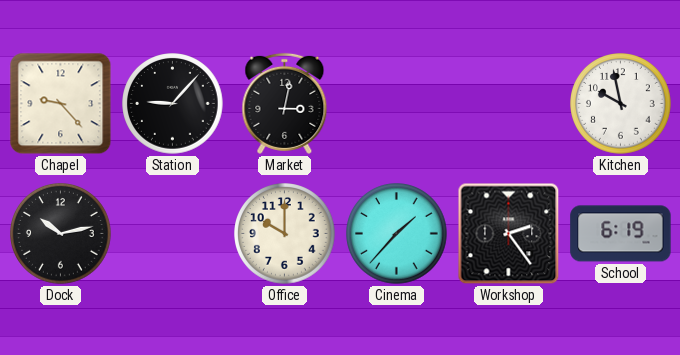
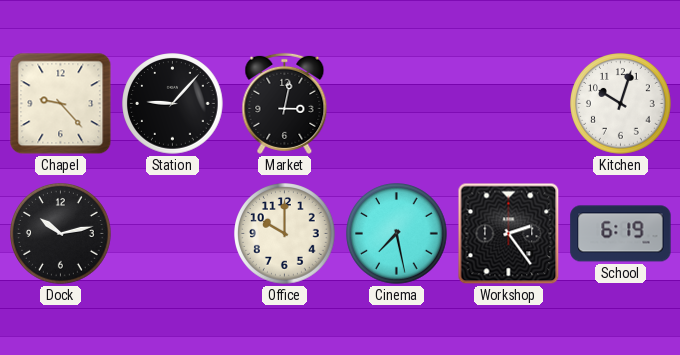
Kitchen: 9:58 -> 10:03
Cinema: 1:37 -> 7:28
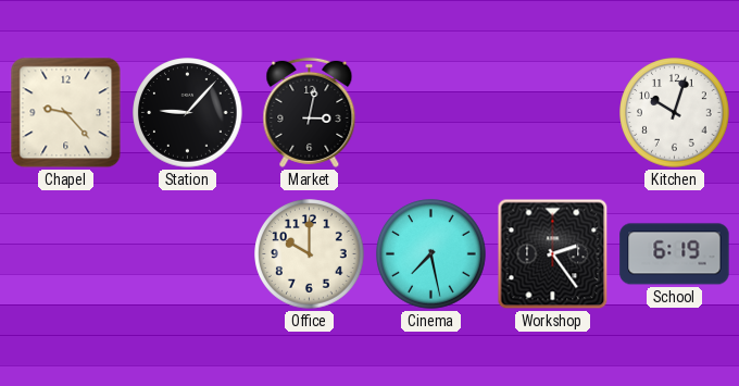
Dock: 10:13 -> none
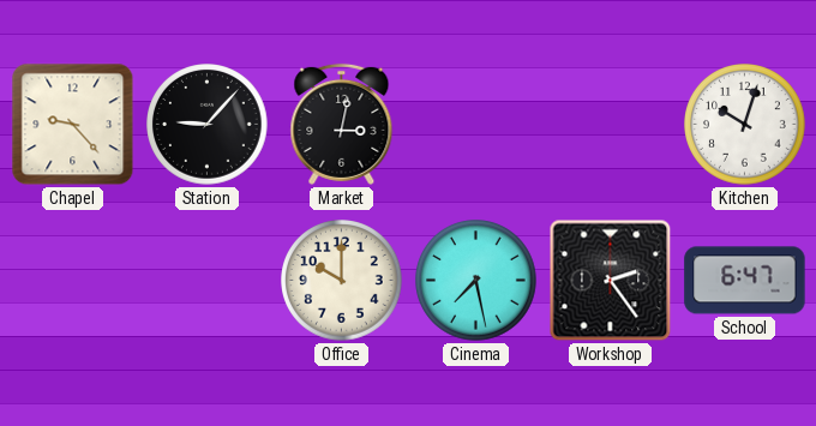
School: 6:19 -> 6:47
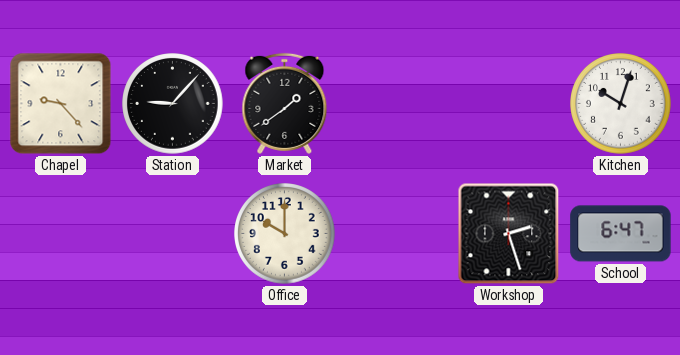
Market: 3:02 -> 1:39
Cinema: 7:28 -> none
Workshop: 2:24 -> 2:27
